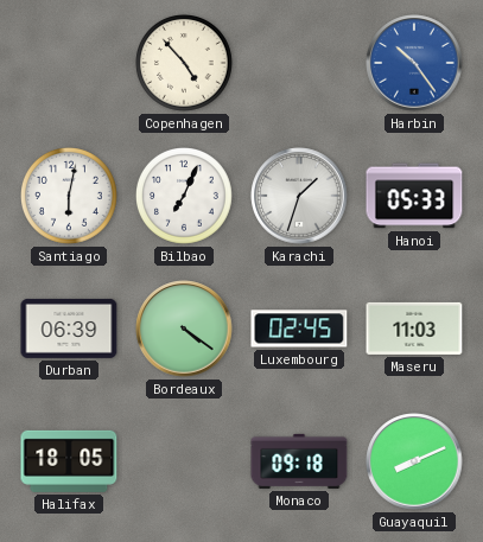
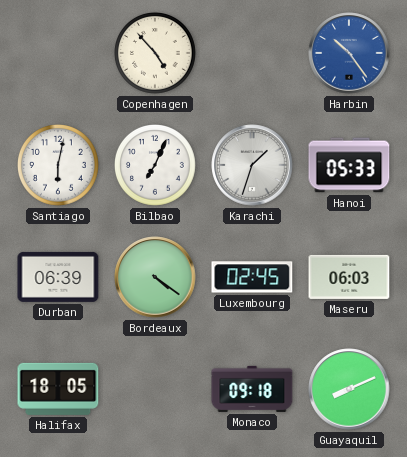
Maseru: 11:03 -> 06:03
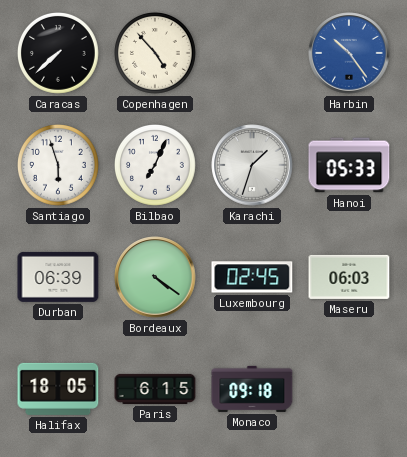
Caracas: none -> 7:38
Santiago: 6:02 -> 5:57
Paris: none -> 6:15
Guayaquil: 8:11 -> none
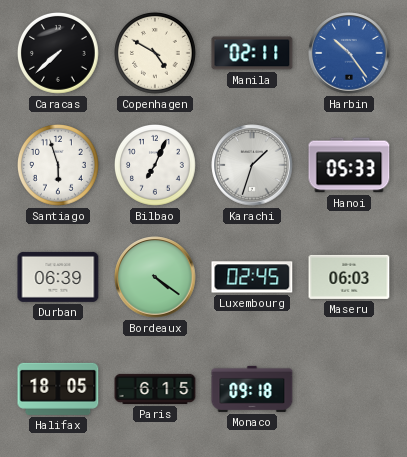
Copenhagen: 4:53 -> 4:50
Manila: none -> 02:11
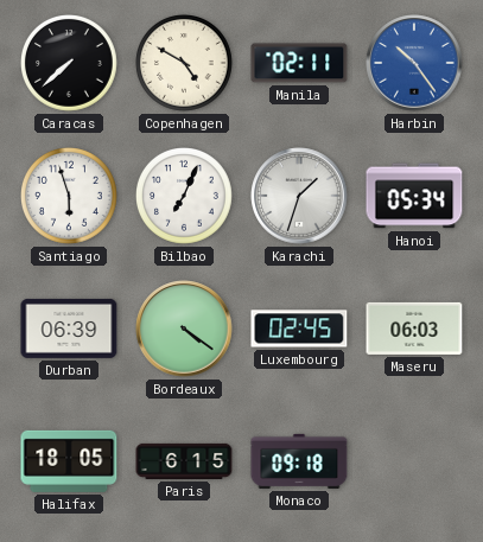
Hanoi: 05:33 -> 05:34
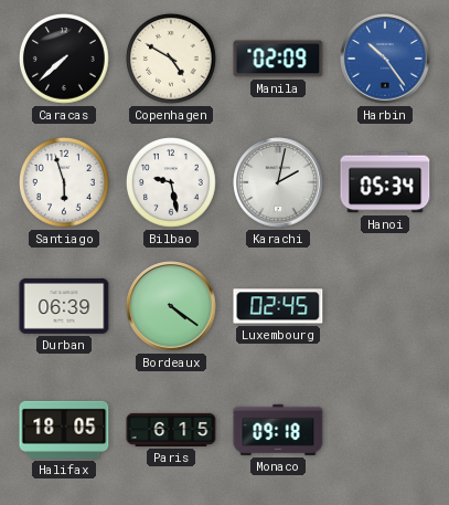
Manila: 02:11 -> 02:09
Bilbao: 7:04 -> 9:28
Karachi: 1:33 -> 2:02
Maseru: 06:03 -> none
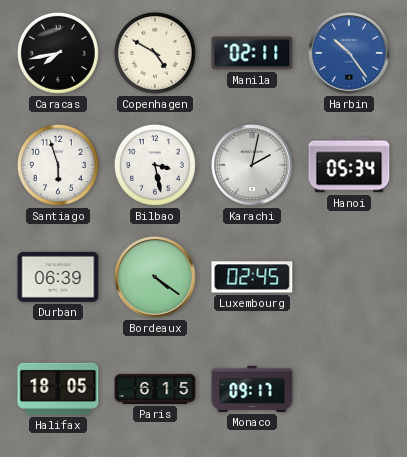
Caracas: 7:38 -> 7:43
Manila: 02:09 -> 02:11
Bilbao: 9:28 -> 3:28
Monaco: 09:18 -> 09:17
